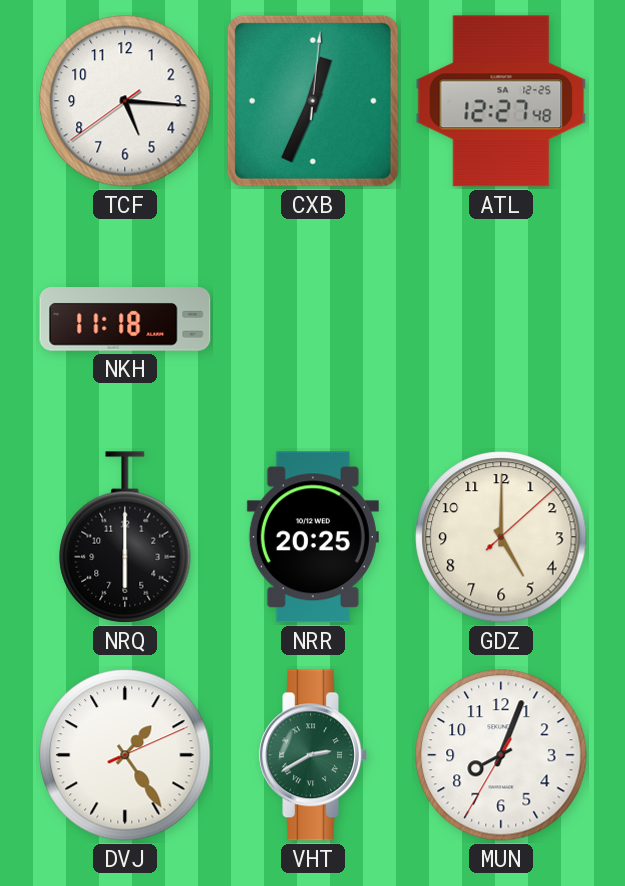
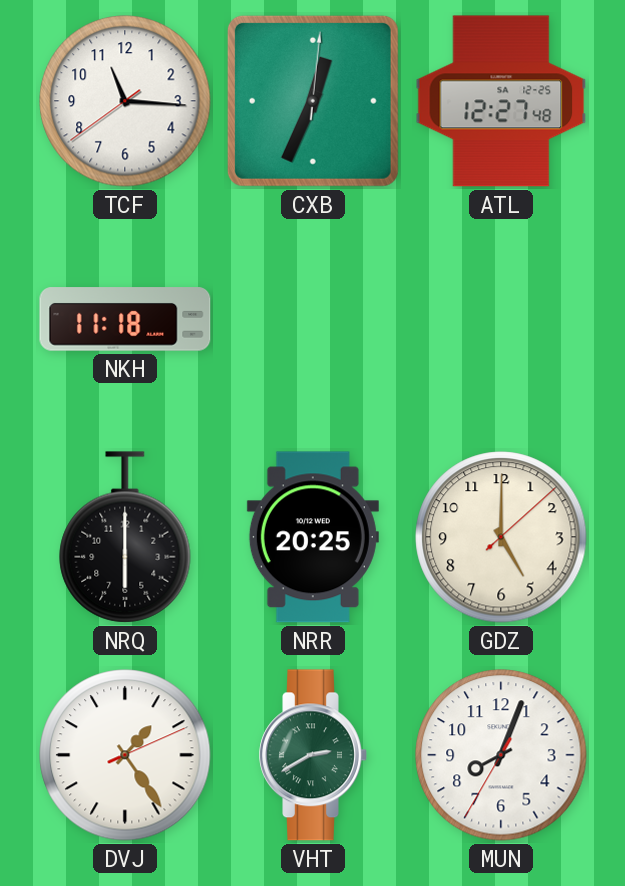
TCF: 5:15 -> 11:15
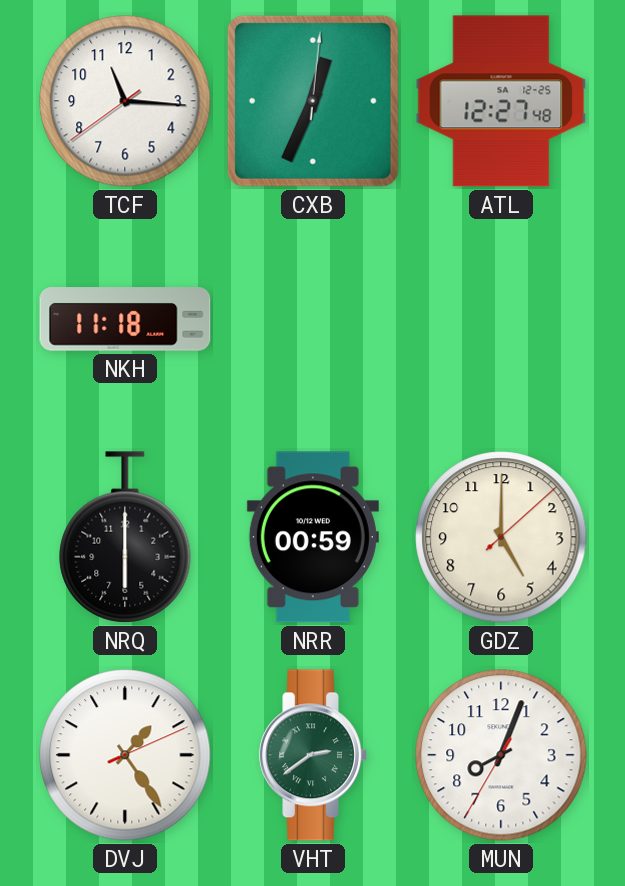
NRR: 20:25 -> 00:59
VHT: 2:40 -> 2:39
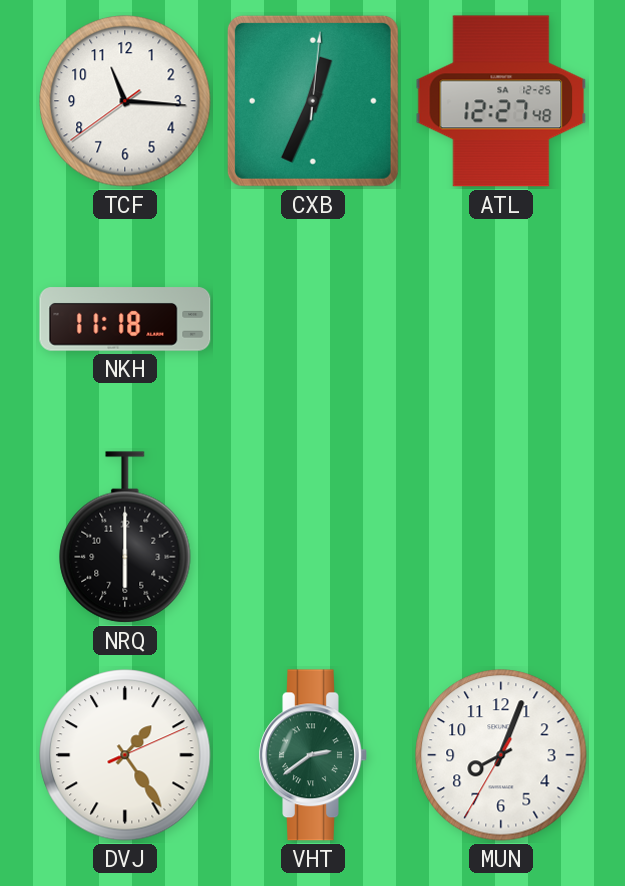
NRR: 00:59 -> none
GDZ: 5:00 -> none
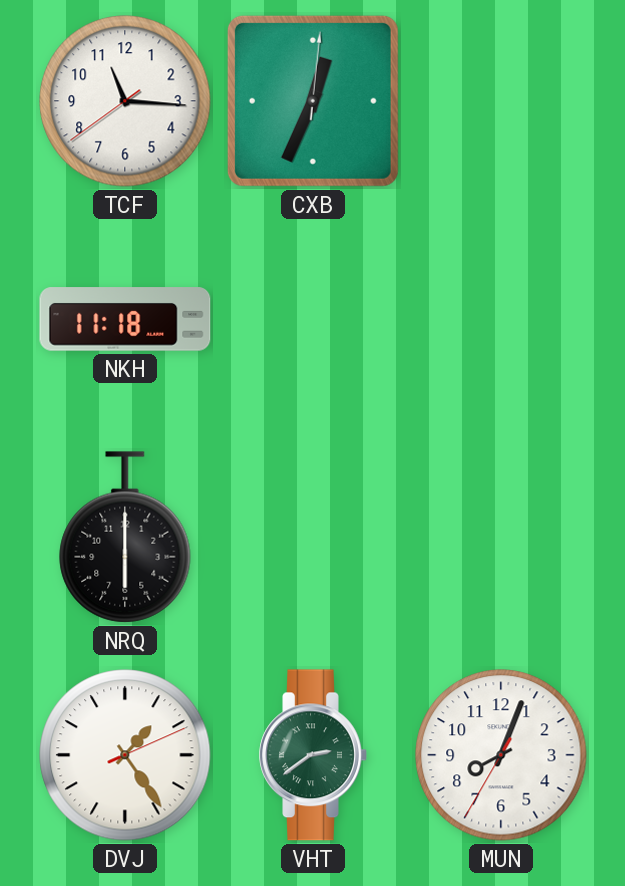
ATL: 12:27 -> none
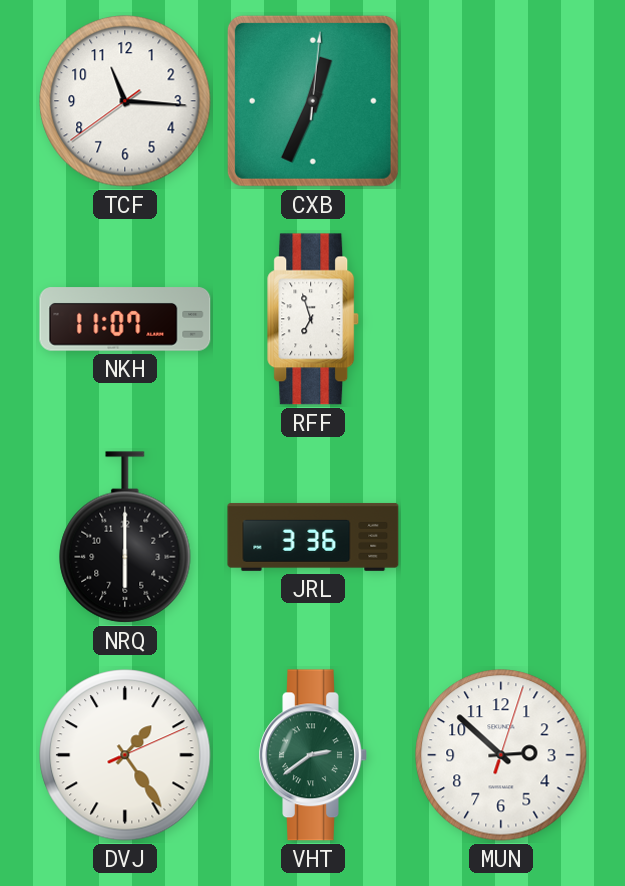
NKH: 11:18 -> 11:07
RFF: none -> 6:57
JRL: none -> 3:36
MUN: 8:03 -> 2:52
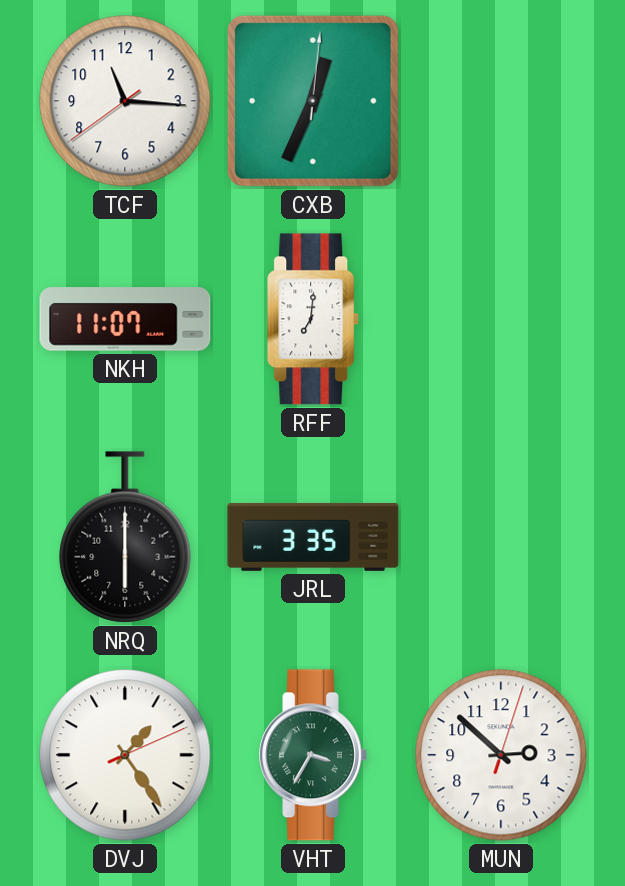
RFF: 6:57 -> 7:01
JRL: 3:36 -> 3:35
VHT: 2:39 -> 3:35
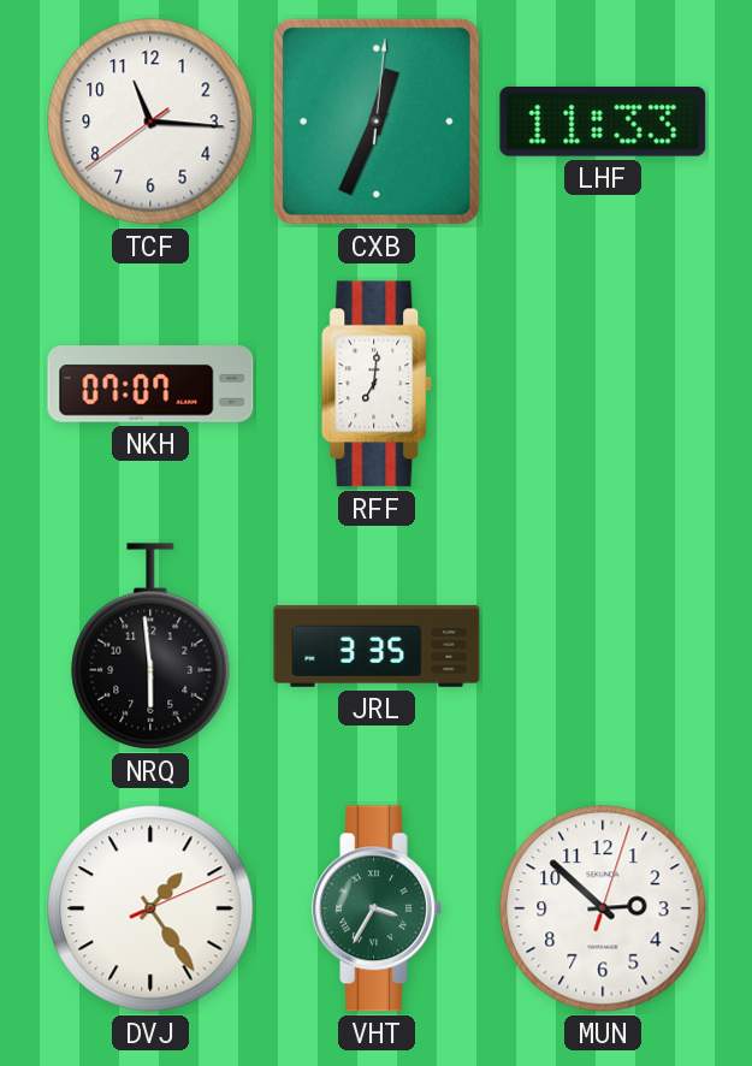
LHF: none -> 11:33
NKH: 11:07 -> 07:07
NRQ: 6:00 -> 5:59
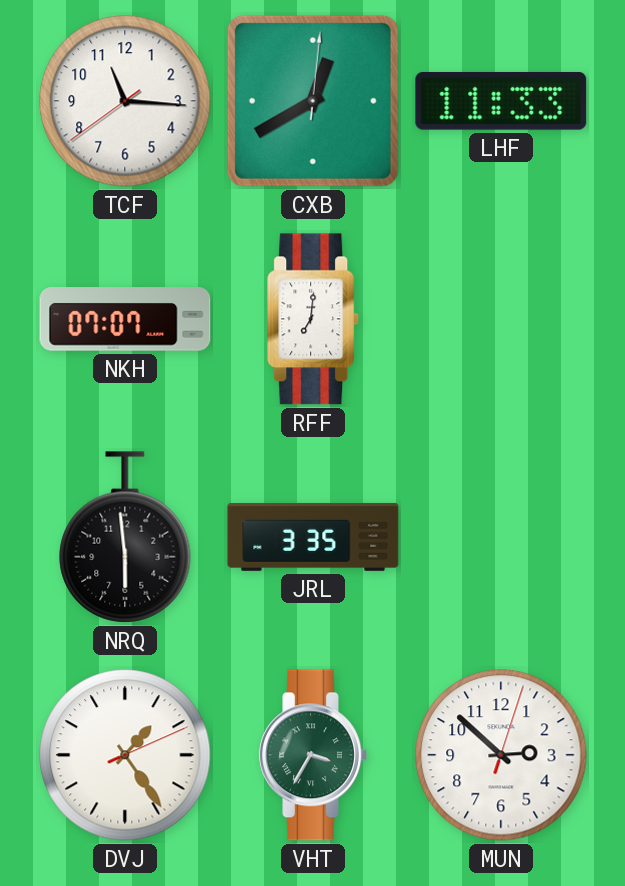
CXB: 12:34 -> 12:40
